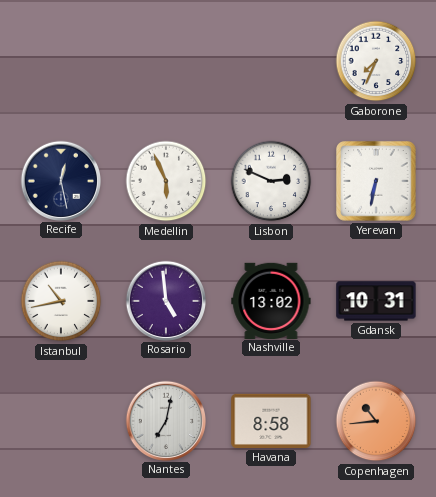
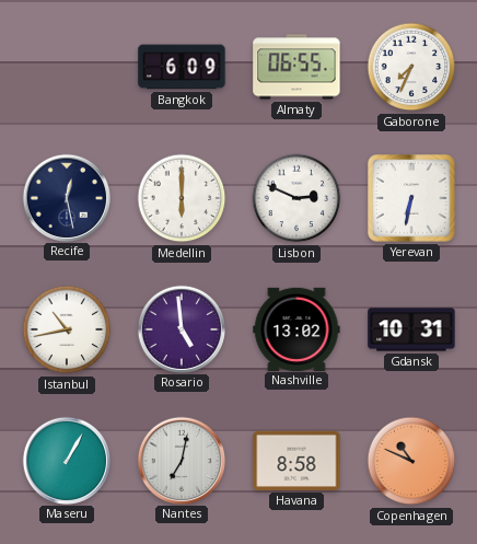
Bangkok: none -> 6:09
Almaty: none -> 06:55
Medellin: 5:56 -> 6:00
Maseru: none -> 1:05
Copenhagen: 10:44 -> 10:49
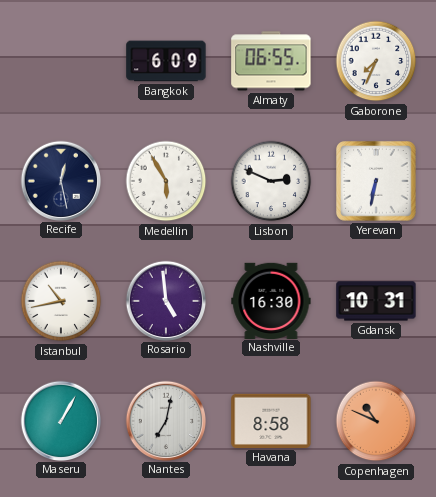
Medellin: 6:00 -> 5:55
Nashville: 13:02 -> 16:30
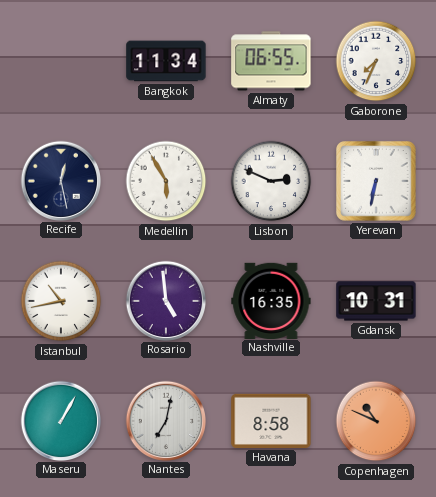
Bangkok: 6:09 -> 11:34
Nashville: 16:30 -> 16:35
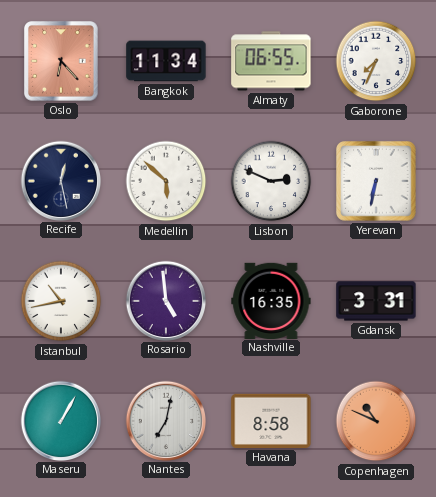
Oslo: none -> 6:23
Medellin: 5:55 -> 5:52
Gdansk: 10:31 -> 3:31
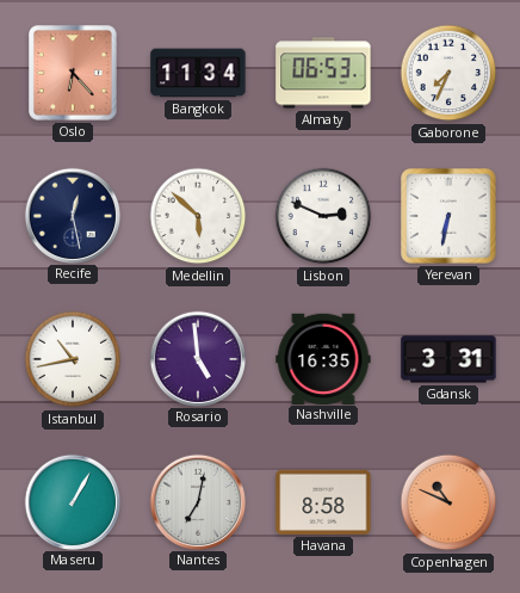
Almaty: 06:55 -> 06:53
